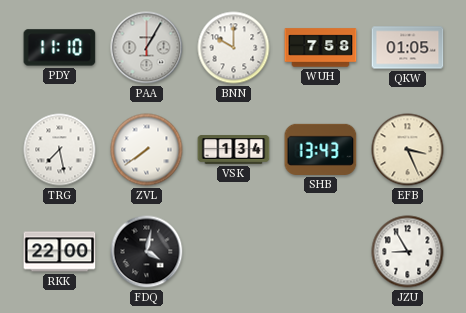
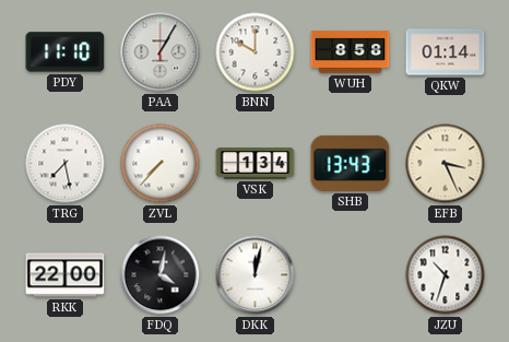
WUH: 7:58 -> 8:58
QKW: 01:05 -> 01:14
ZVL: 7:39 -> 7:37
DKK: none -> 12:02
JZU: 8:55 -> 10:33
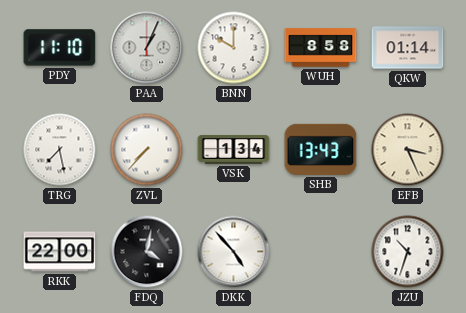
PAA: 1:05 -> 1:04
DKK: 12:02 -> 4:53
